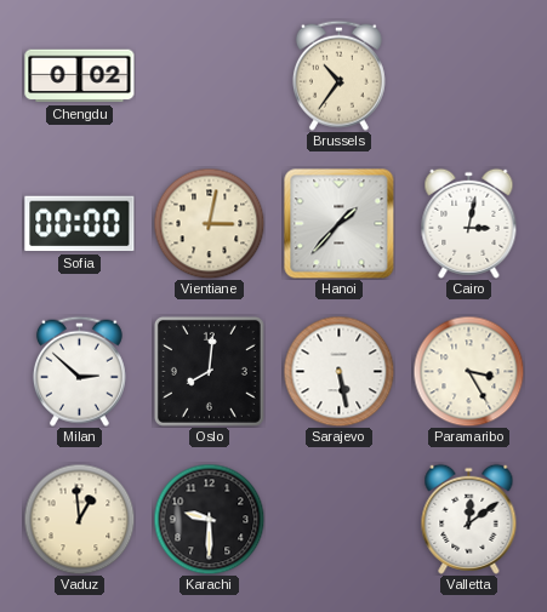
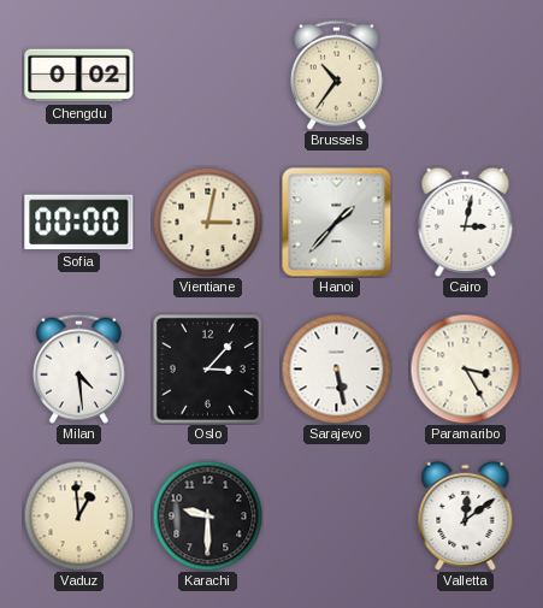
Milan: 2:52 -> 4:29
Oslo: 8:01 -> 3:07
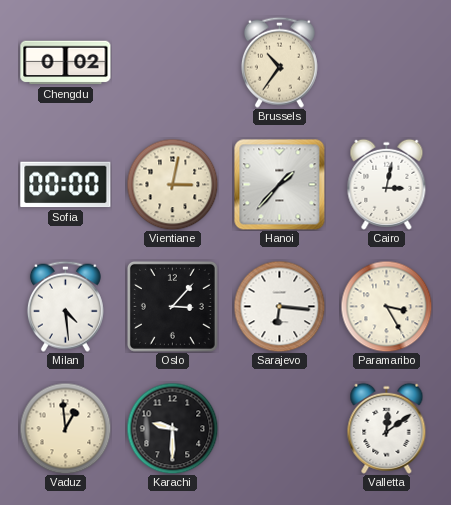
Sarajevo: 5:28 -> 6:16
